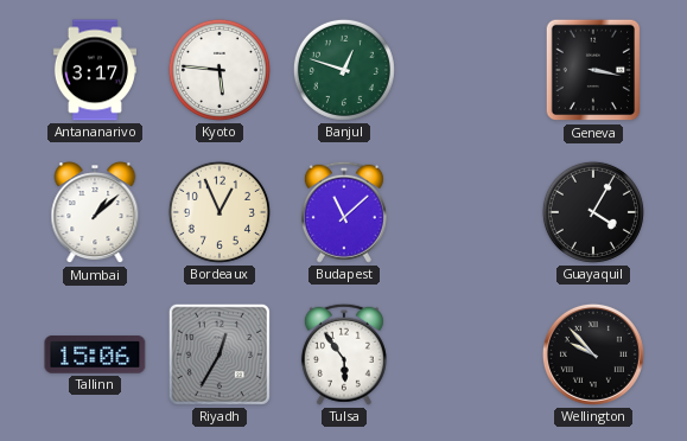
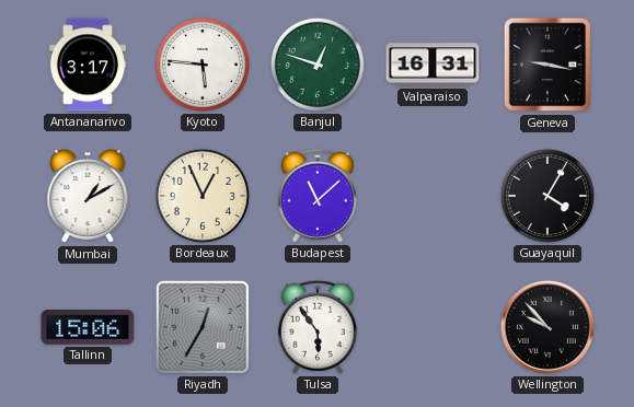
Valparaiso: none -> 16:31
Geneva: 3:17 -> 9:17
Mumbai: 1:08 -> 1:10
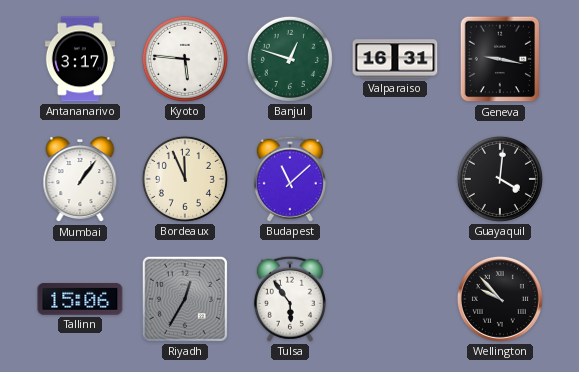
Mumbai: 1:10 -> 1:06
Bordeaux: 12:56 -> 11:56
Guayaquil: 4:05 -> 4:01
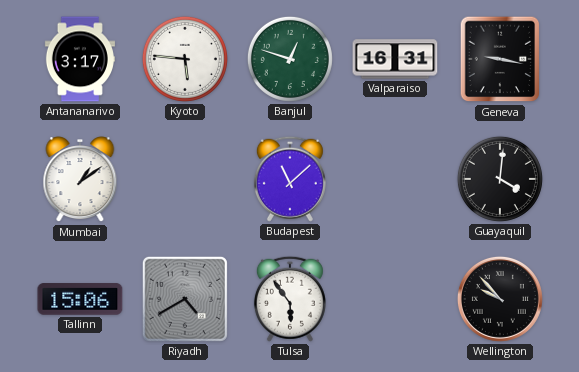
Mumbai: 1:06 -> 1:09
Bordeaux: 11:56 -> none
Riyadh: 12:35 -> 4:40
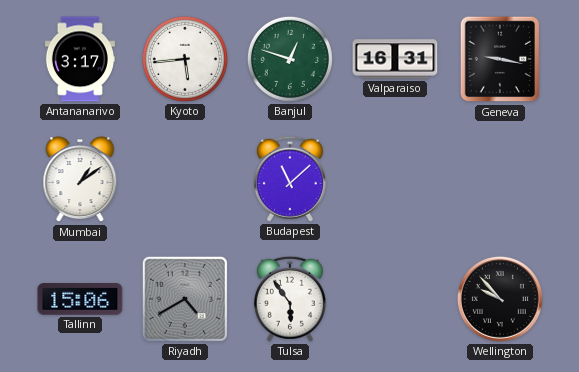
Kyoto: 5:46 -> 5:44
Guayaquil: 4:01 -> none
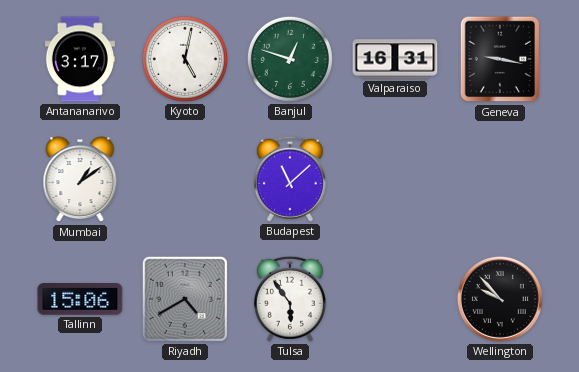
Kyoto: 5:44 -> 5:02
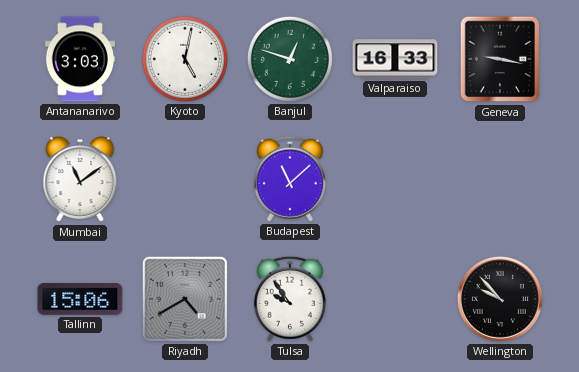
Antananarivo: 3:17 -> 3:03
Valparaiso: 16:31 -> 16:33
Mumbai: 1:09 -> 11:09
Tulsa: 5:54 -> 9:54
